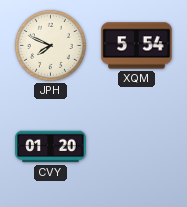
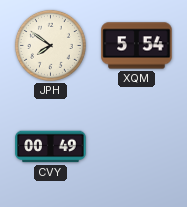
JPH: 7:49 -> 7:51
CVY: 01:20 -> 00:49
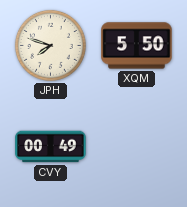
JPH: 7:51 -> 7:48
XQM: 5:54 -> 5:50
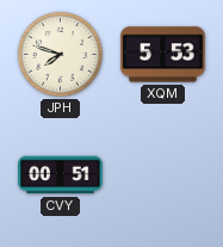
XQM: 5:50 -> 5:53
CVY: 00:49 -> 00:51
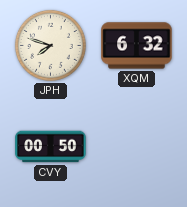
XQM: 5:53 -> 6:32
CVY: 00:51 -> 00:50
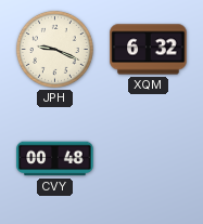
JPH: 7:48 -> 9:19
CVY: 00:50 -> 00:48
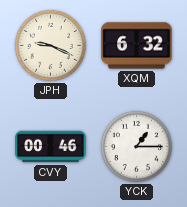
CVY: 00:48 -> 00:46
YCK: none -> 1:15
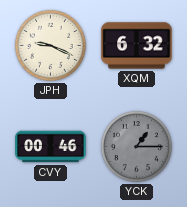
YCK dial: white -> grey
